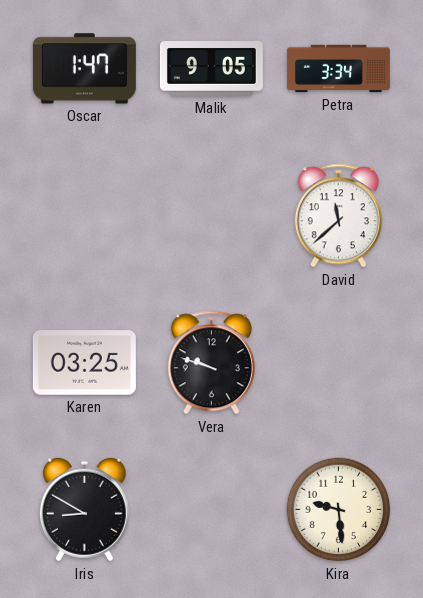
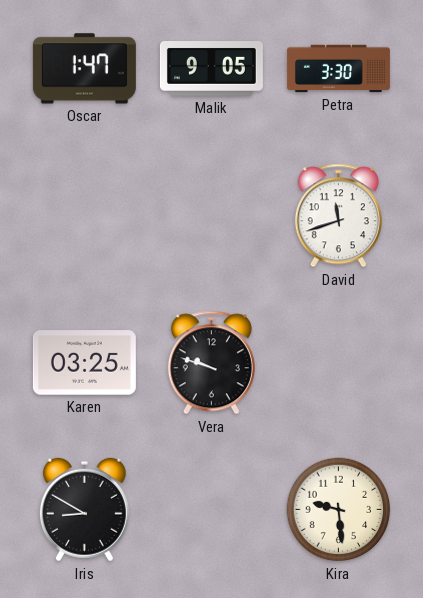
Petra: 3:34 -> 3:30
David: 11:38 -> 11:42
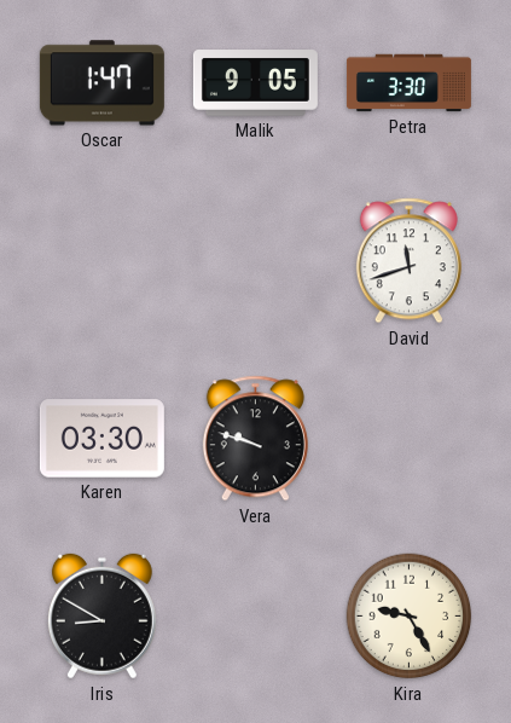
Karen: 03:25 -> 03:30
Kira: 9:29 -> 9:25
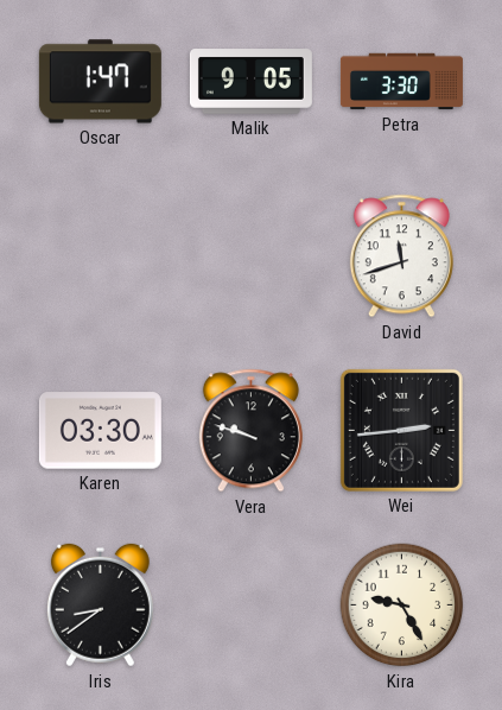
Wei: none -> 2:44
Iris: 8:50 -> 8:39
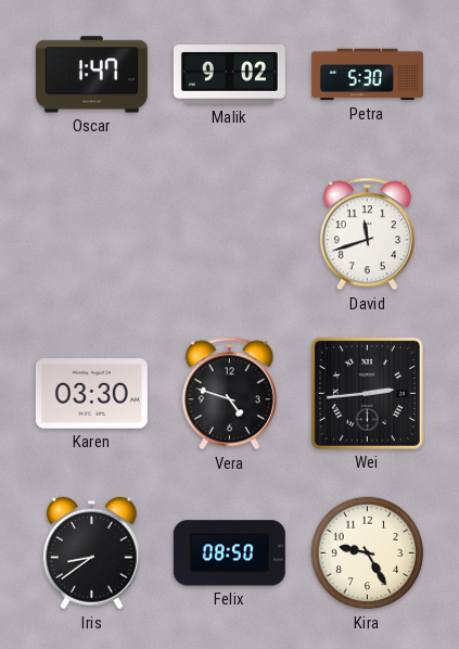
Malik: 9:05 -> 9:02
Petra: 3:30 -> 5:30
Vera: 9:48 -> 4:48
Felix: none -> 08:50
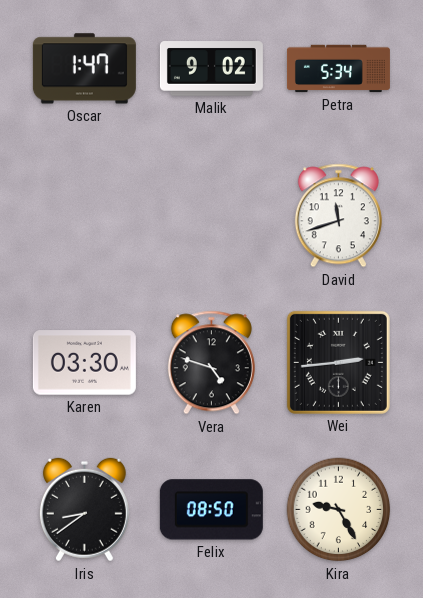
Petra: 5:30 -> 5:34
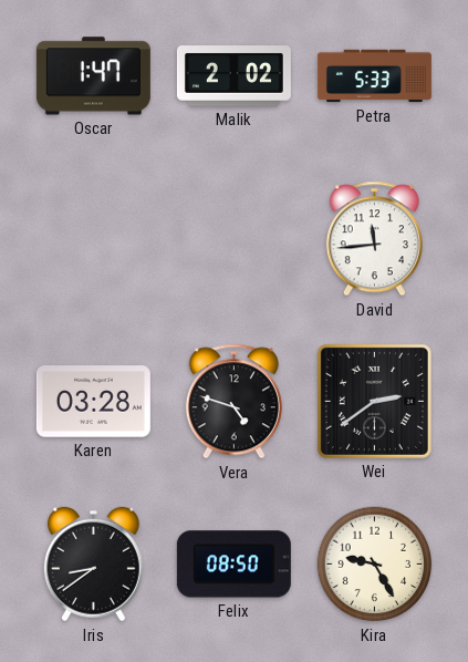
Malik: 9:02 -> 2:02
Petra: 5:34 -> 5:33
David: 11:42 -> 11:44
Karen: 03:30 -> 03:28
Wei: 2:44 -> 2:39
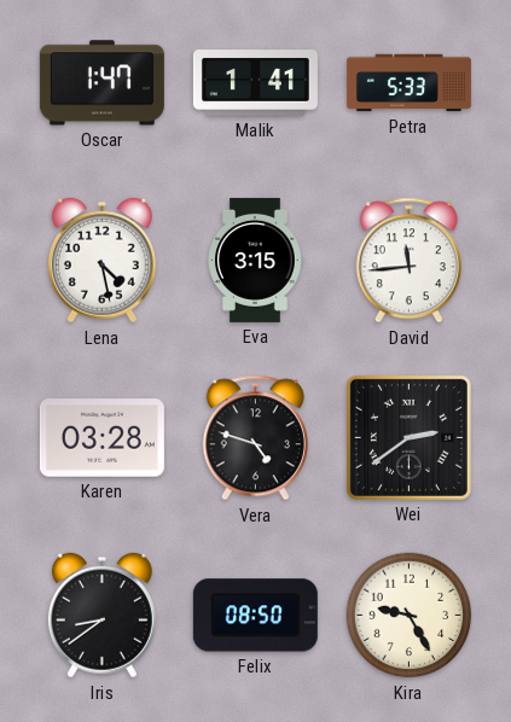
Malik: 2:02 -> 1:41
Lena: none -> 4:28
Eva: none -> 3:15
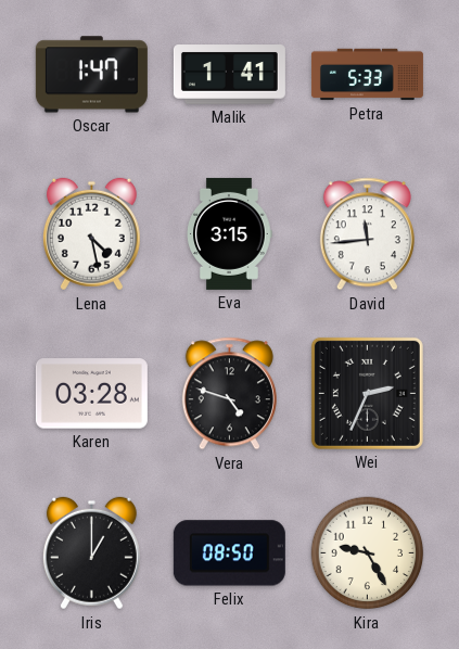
Wei: 2:39 -> 2:34
Iris: 8:39 -> 1:00
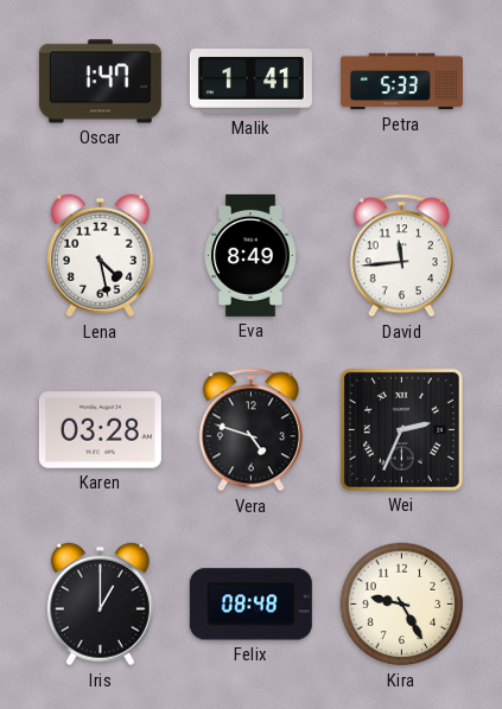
Eva: 3:15 -> 8:49
Felix: 08:50 -> 08:48
